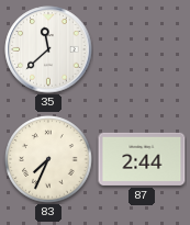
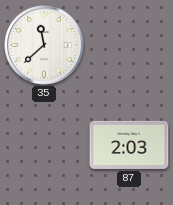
83: 7:34 -> none
87: 2:44 -> 2:03
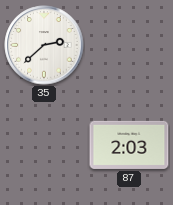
35: 11:38 -> 2:38
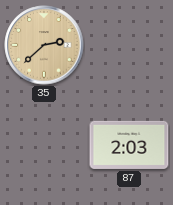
35 dial: white -> champagne
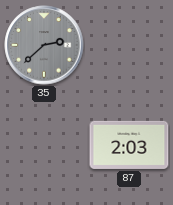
35 dial: champagne -> grey
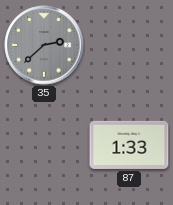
87: 2:03 -> 1:33
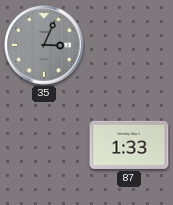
35: 2:38 -> 3:04
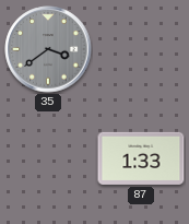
35: 3:04 -> 3:39
